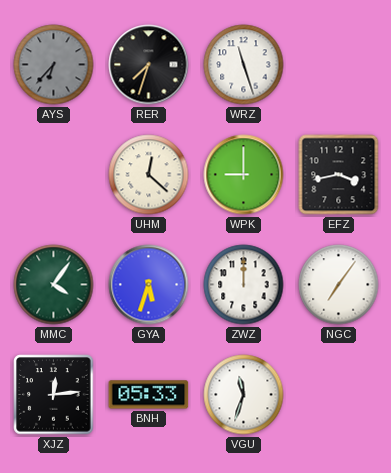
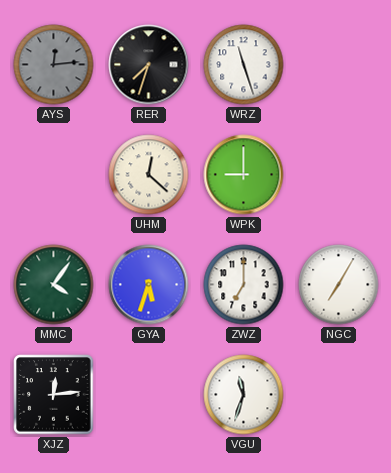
AYS: 6:37 -> 12:14
EFZ: 3:43 -> none
ZWZ: 12:00 -> 7:00
NGC: 7:06 -> 7:05
BNH: 05:33 -> none
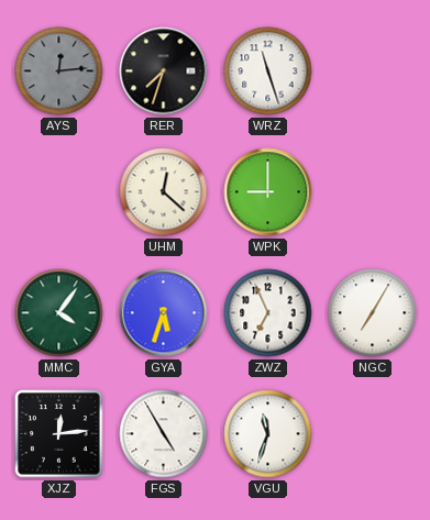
ZWZ: 7:00 -> 6:56
FGS: none -> 4:55
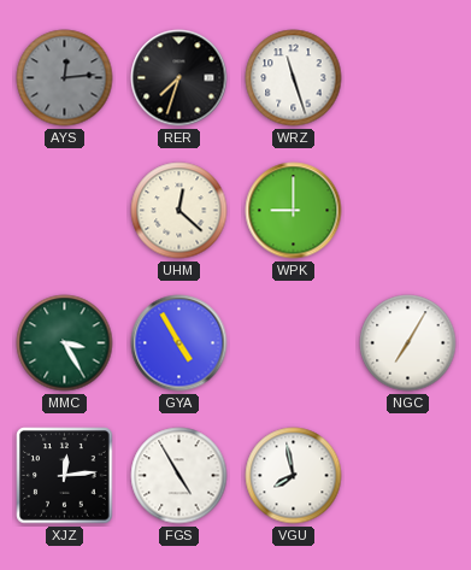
MMC: 4:06 -> 3:25
GYA: 5:33 -> 4:55
ZWZ: 6:56 -> none
VGU: 11:33 -> 7:58
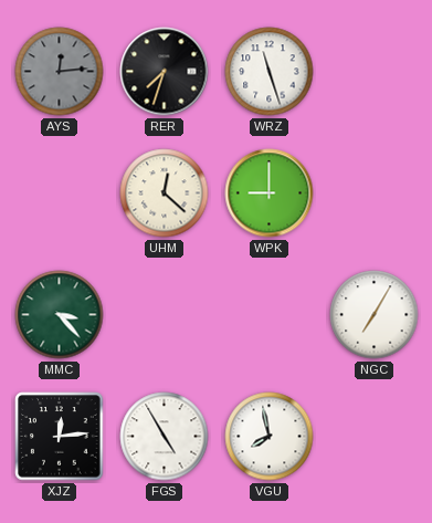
MMC: 3:25 -> 3:23
GYA: 4:55 -> none
